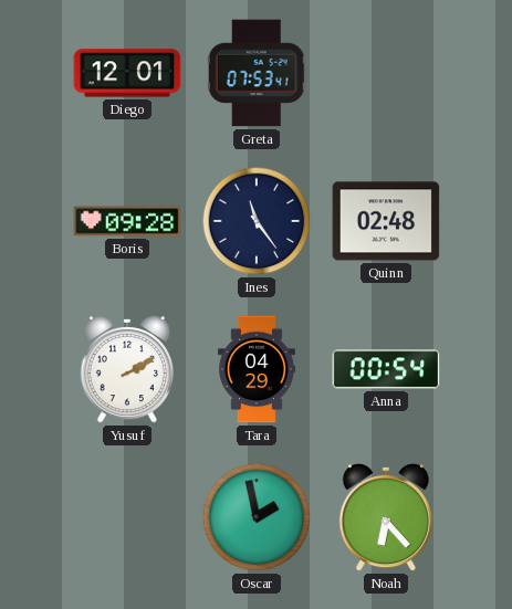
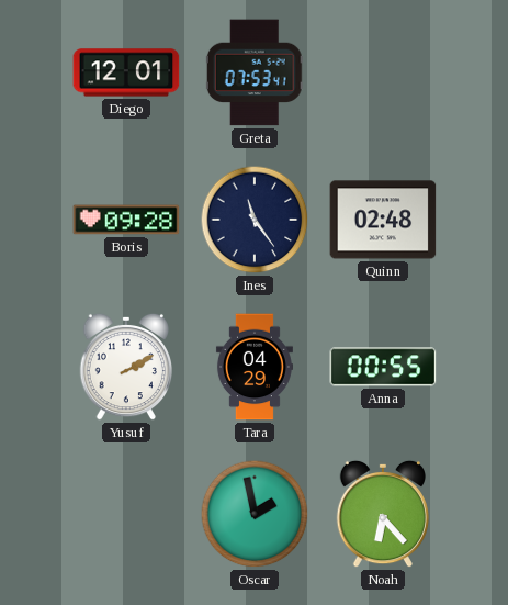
Anna: 00:54 -> 00:55
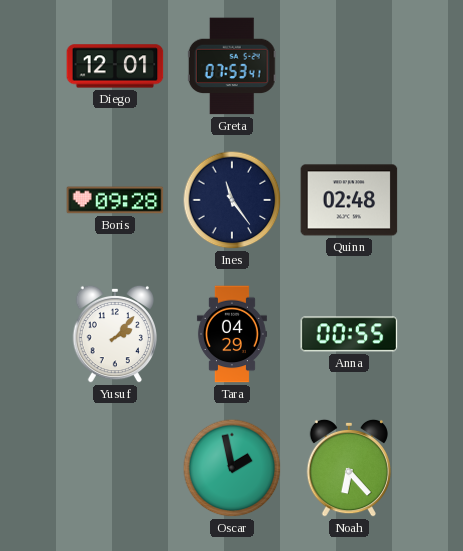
Yusuf: 2:10 -> 2:07
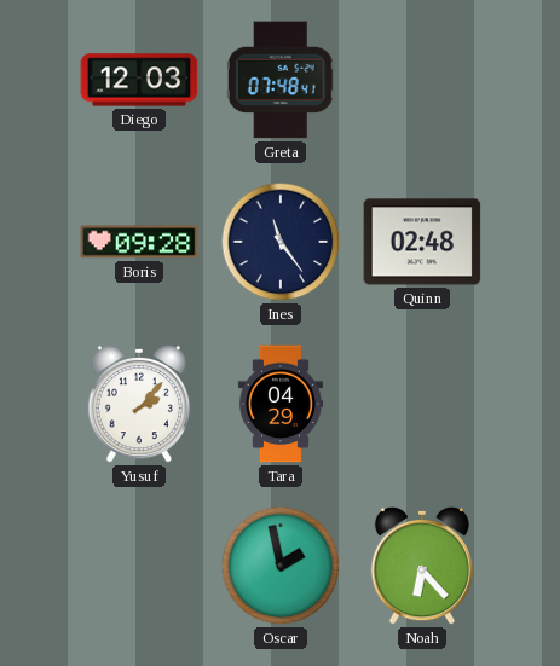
Diego: 12:01 -> 12:03
Greta: 07:53 -> 07:48
Anna: 00:55 -> none
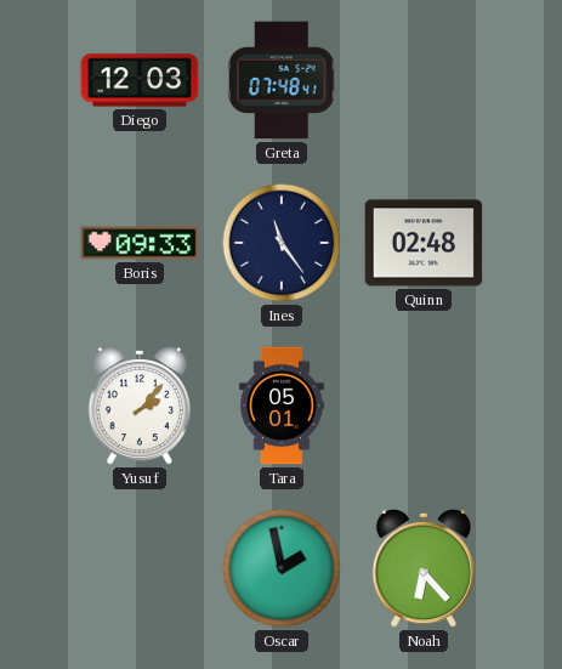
Boris: 09:28 -> 09:33
Tara: 04:29 -> 05:01
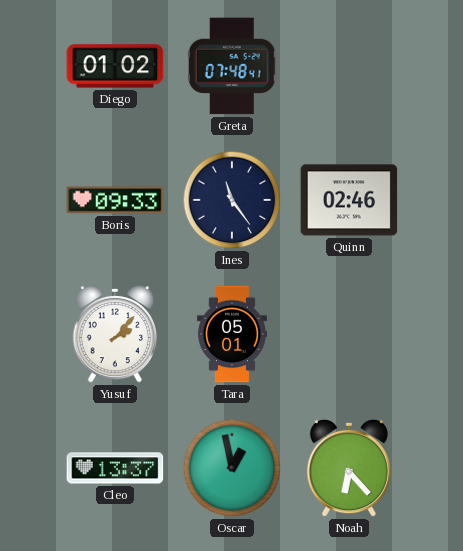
Diego: 12:03 -> 01:02
Quinn: 02:48 -> 02:46
Cleo: none -> 13:37
Oscar: 1:58 -> 12:58
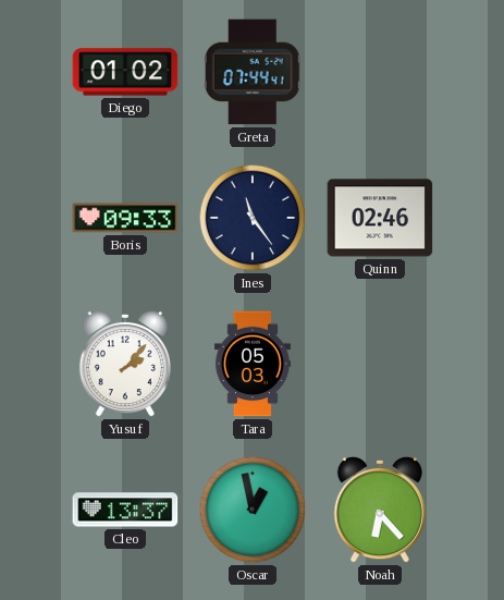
Greta: 07:48 -> 07:44
Tara: 05:01 -> 05:03
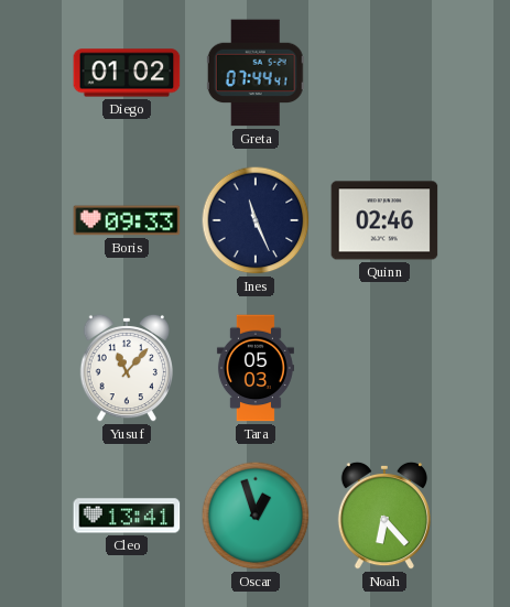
Ines: 11:24 -> 11:26
Yusuf: 2:07 -> 11:07
Cleo: 13:37 -> 13:41
Oscar: 12:58 -> 12:57
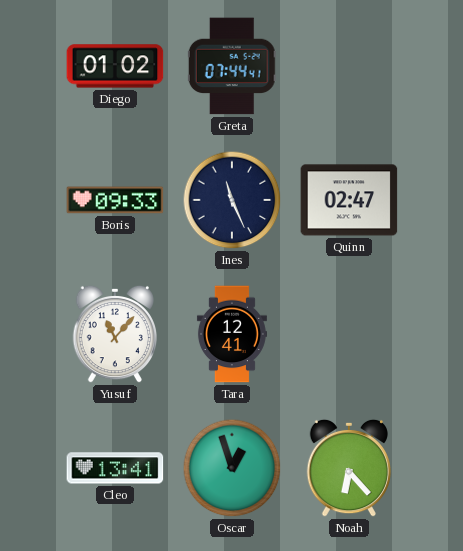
Quinn: 02:46 -> 02:47
Tara: 05:03 -> 12:41
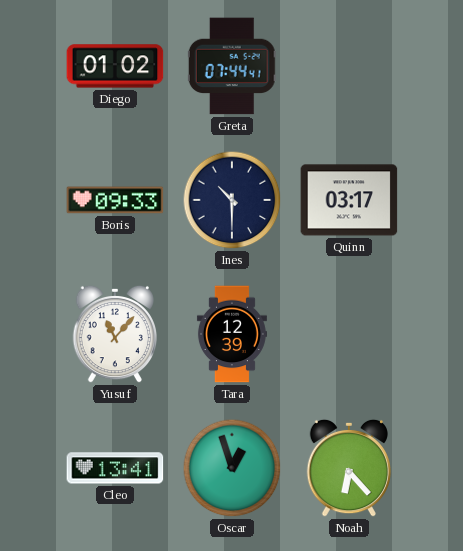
Ines: 11:26 -> 10:30
Quinn: 02:47 -> 03:17
Tara: 12:41 -> 12:39
